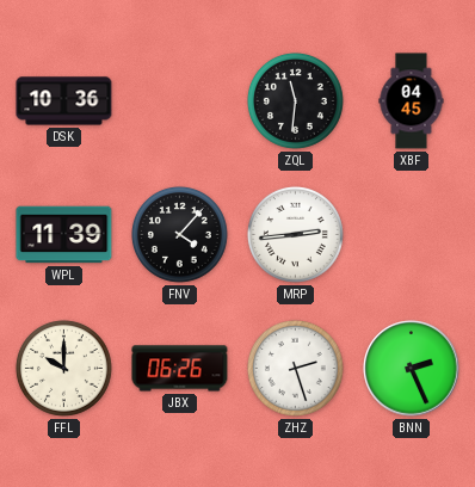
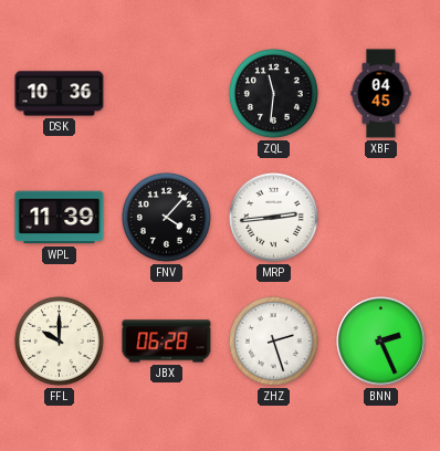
JBX: 06:26 -> 06:28
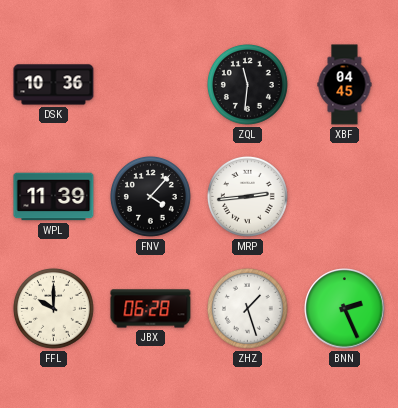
ZHZ: 2:27 -> 1:27
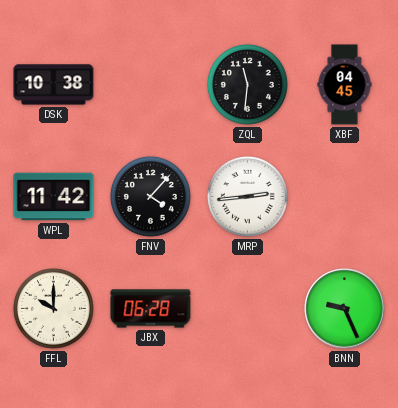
DSK: 10:36 -> 10:38
WPL: 11:39 -> 11:42
ZHZ: 1:27 -> none
BNN: 2:26 -> 9:26
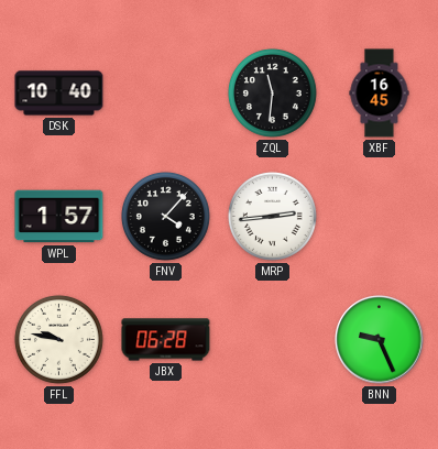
DSK: 10:38 -> 10:40
XBF: 04:45 -> 16:45
WPL: 11:42 -> 1:57
FFL: 10:00 -> 9:47
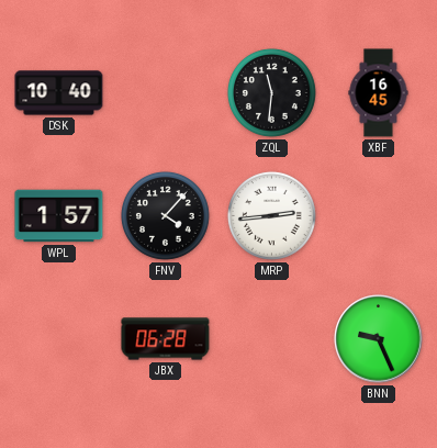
FFL: 9:47 -> none
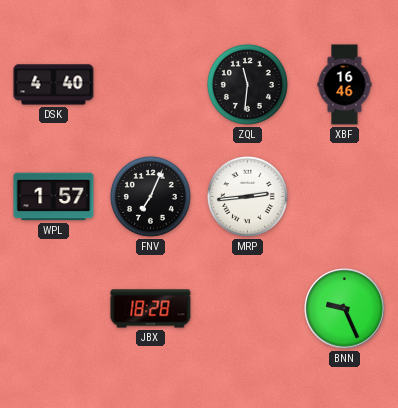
DSK: 10:40 -> 4:40
XBF: 16:45 -> 16:46
FNV: 4:07 -> 7:04
JBX: 06:28 -> 18:28
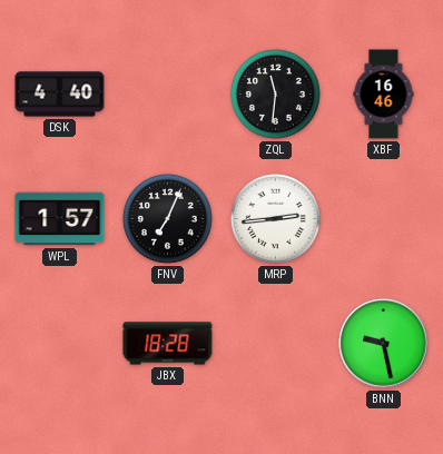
BNN: 9:26 -> 9:28
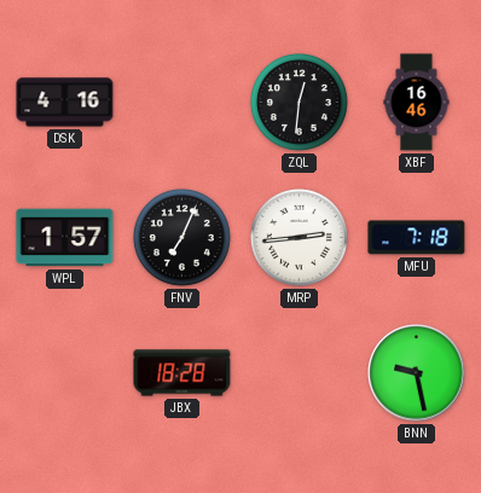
DSK: 4:40 -> 4:16
ZQL: 11:31 -> 12:31
MFU: none -> 7:18
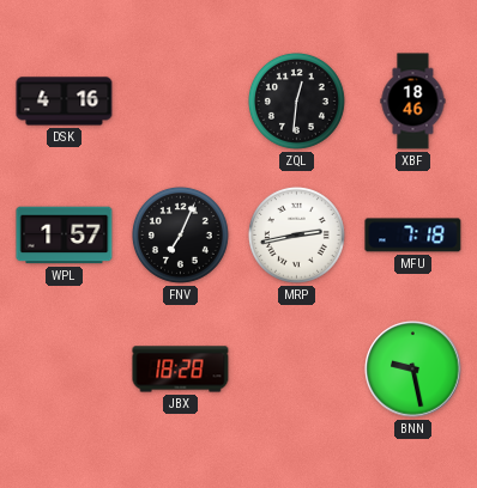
XBF: 16:46 -> 18:46
MRP: 2:44 -> 2:43
